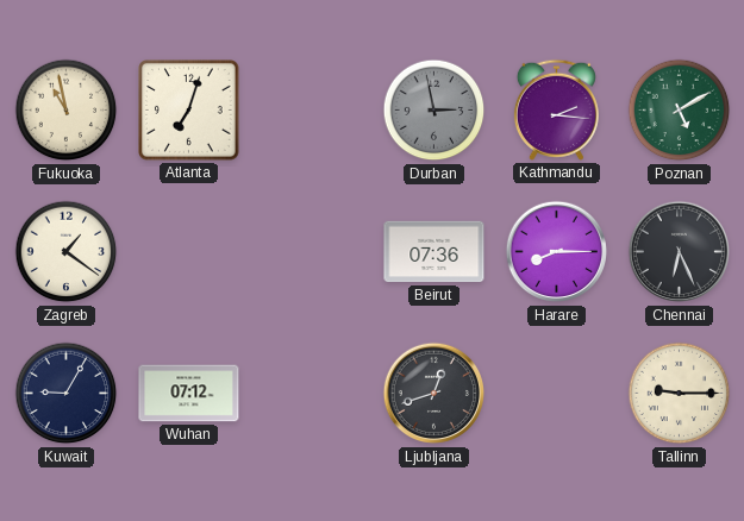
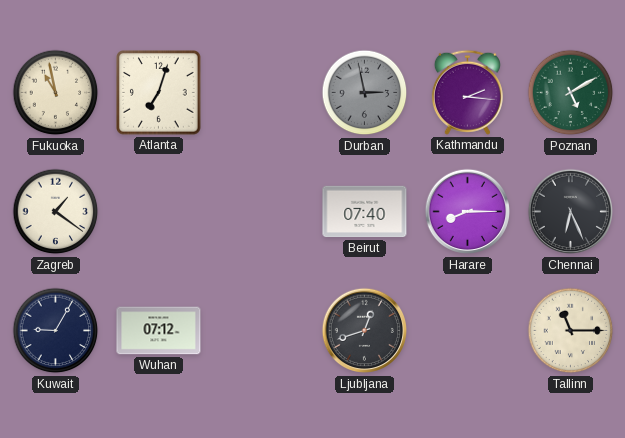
Beirut: 07:36 -> 07:40
Tallinn: 9:15 -> 11:15
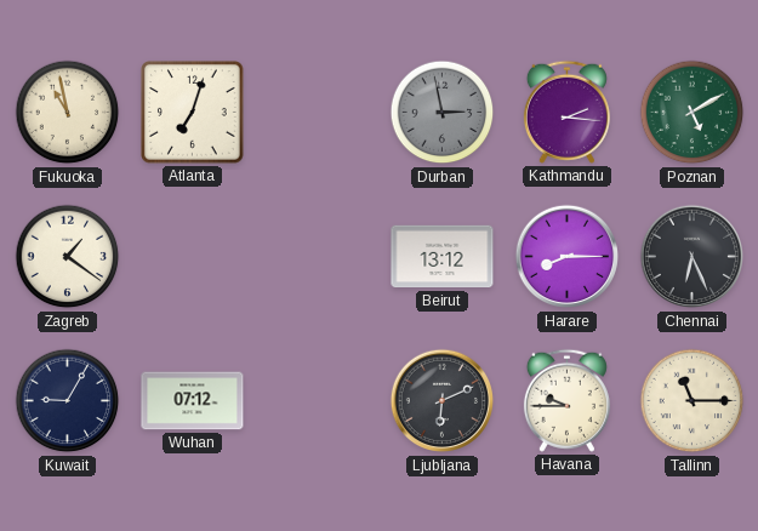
Beirut: 07:40 -> 13:12
Ljubljana: 12:42 -> 6:11
Havana: none -> 9:45
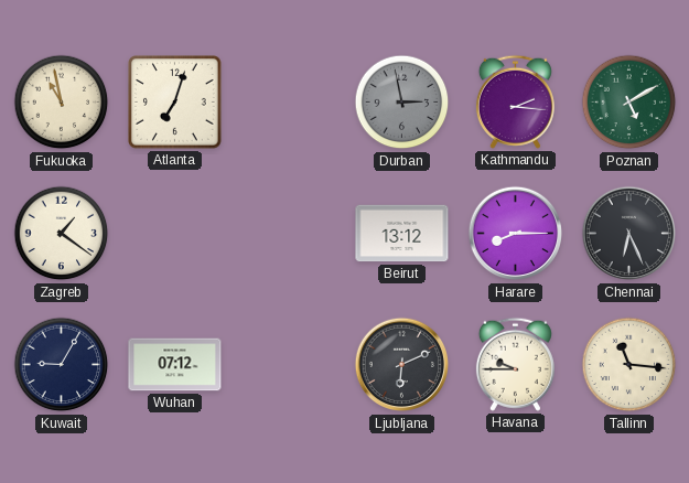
Tallinn: 11:15 -> 11:16
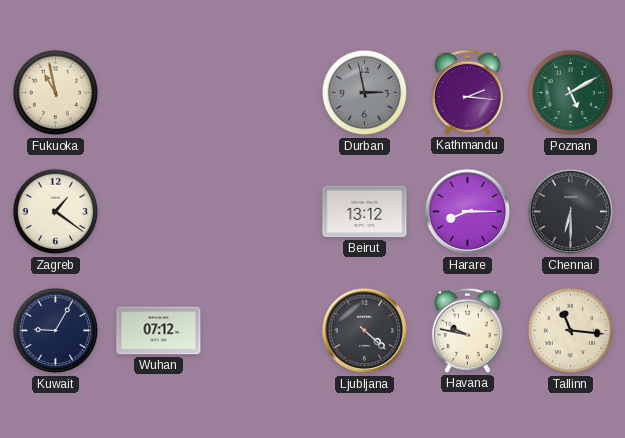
Atlanta: 7:03 -> none
Chennai: 6:26 -> 6:30
Ljubljana: 6:11 -> 4:22
Havana: 9:45 -> 9:47
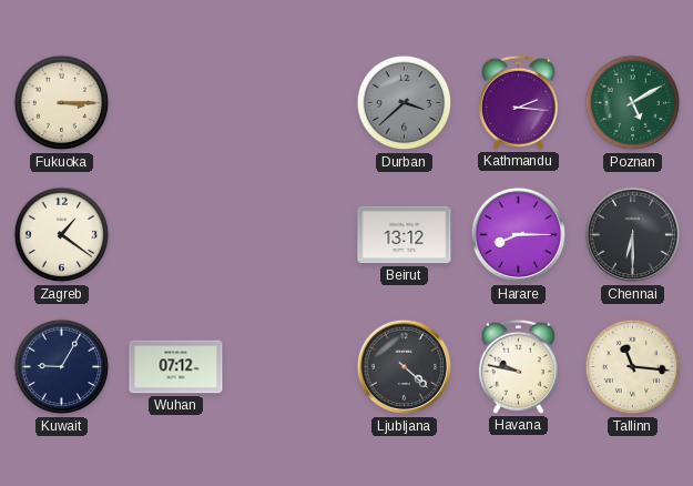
Fukuoka: 10:58 -> 3:15
Durban: 2:58 -> 3:38
